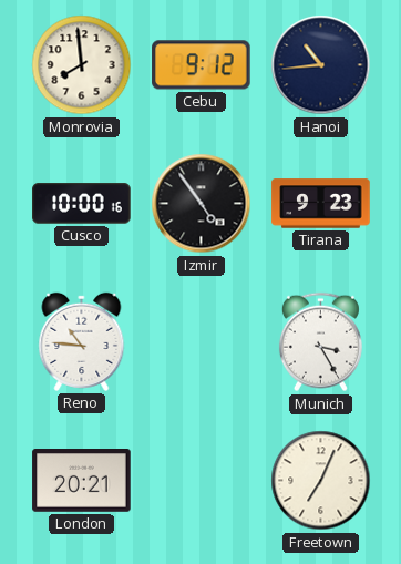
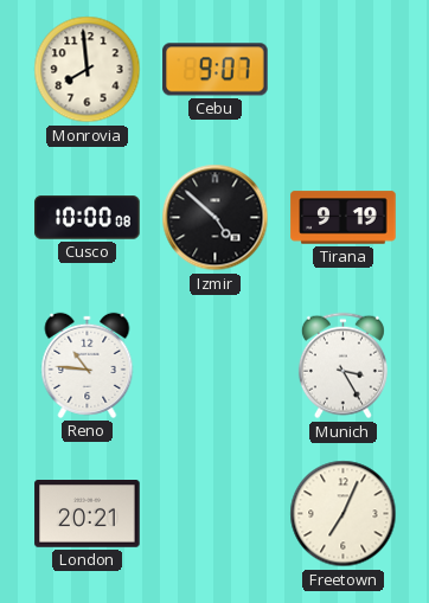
Cebu: 9:12 -> 9:07
Hanoi: 10:44 -> none
Cusco: 10:00:16 -> 10:00:08
Izmir: 4:54 -> 4:52
Tirana: 9:23 -> 9:19
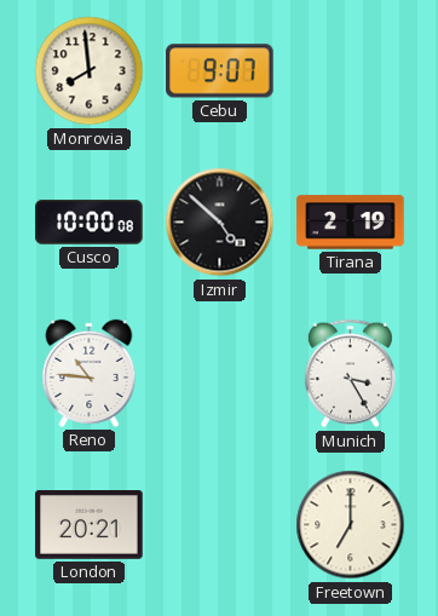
Tirana: 9:19 -> 2:19
Freetown: 7:04 -> 7:00
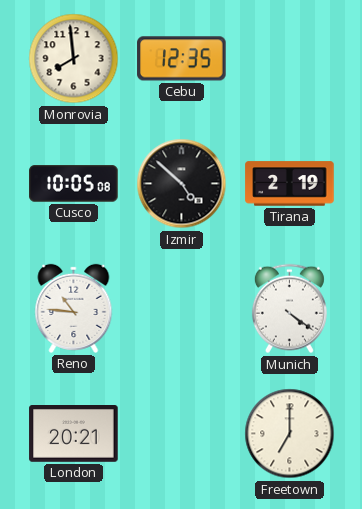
Cebu: 9:07 -> 12:35
Cusco: 10:00 -> 10:05
Munich: 3:25 -> 4:21
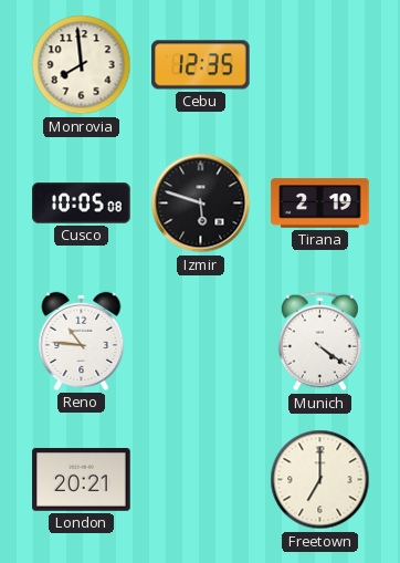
Izmir: 4:52 -> 5:48
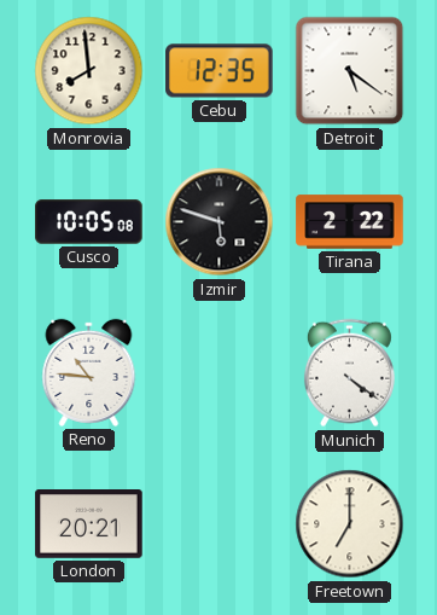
Detroit: none -> 5:21
Tirana: 2:19 -> 2:22
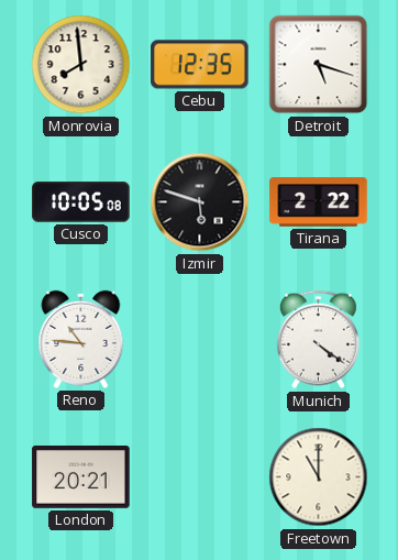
Detroit: 5:21 -> 5:18
Freetown: 7:00 -> 11:00
